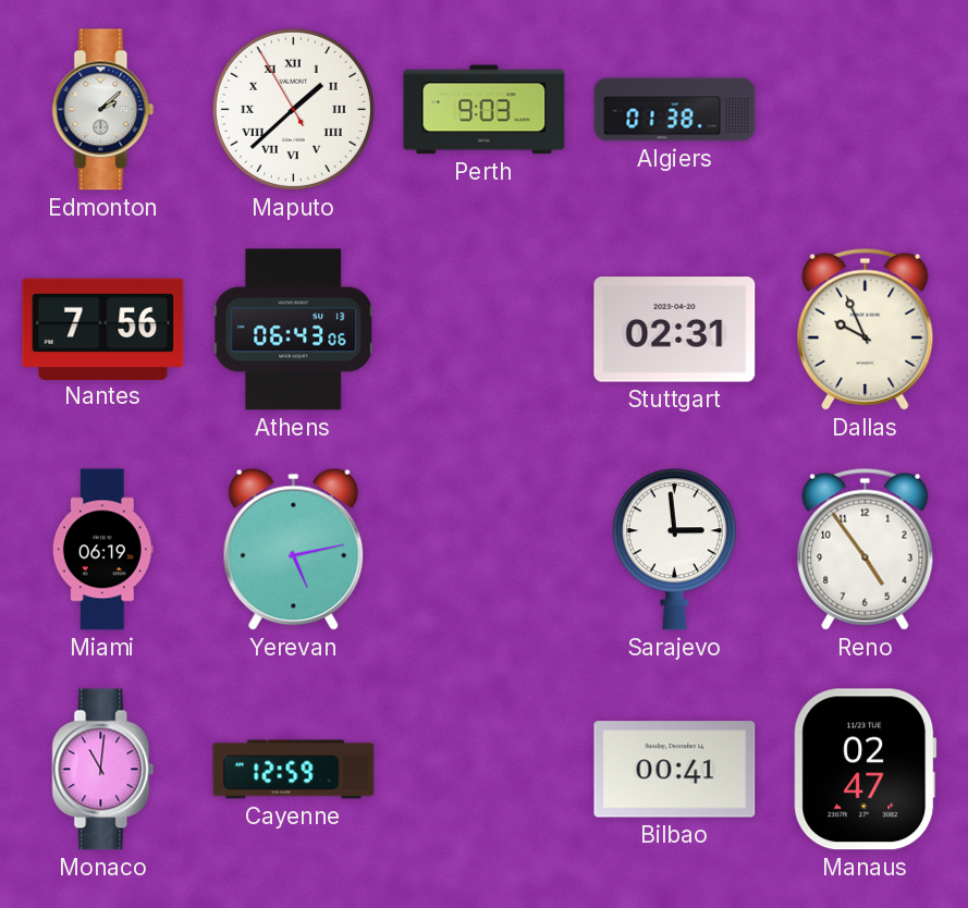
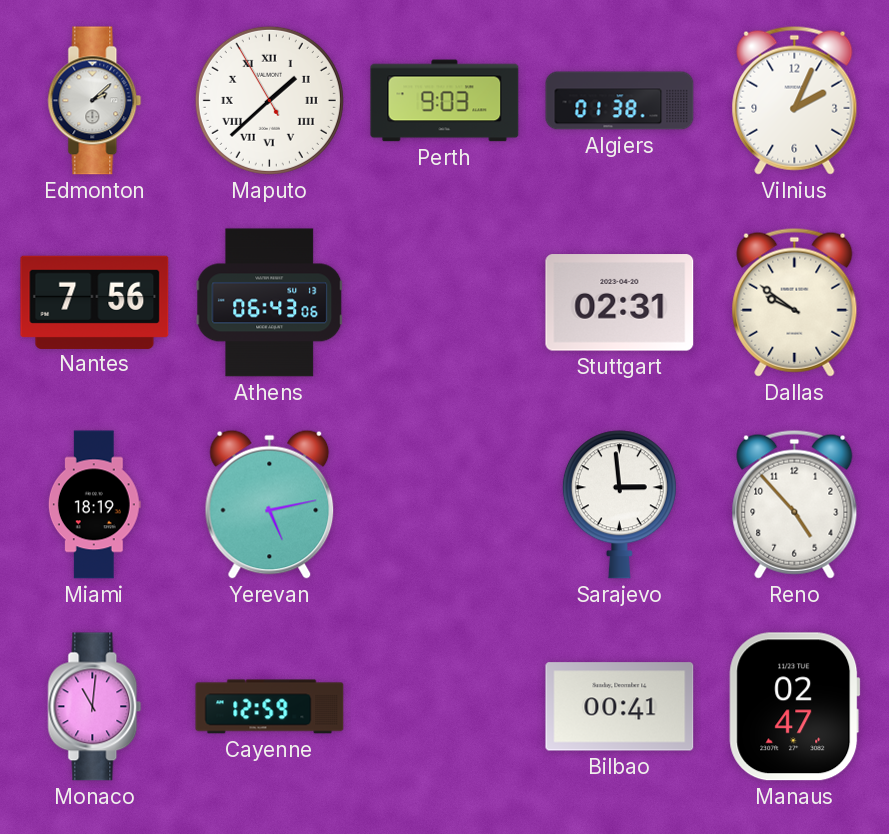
Vilnius: none -> 2:04
Dallas: 9:56 -> 9:51
Miami: 06:19 -> 18:19
Reno: 4:54 -> 4:53
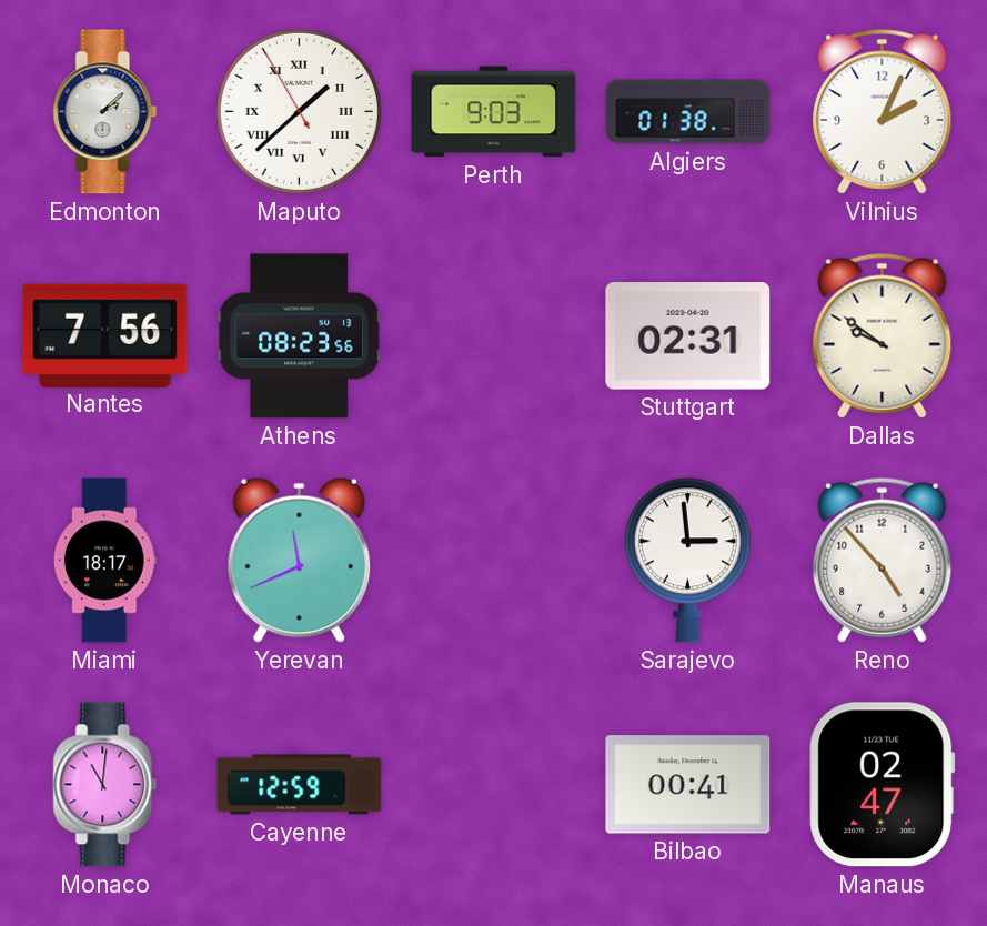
Athens: 06:43 -> 08:23
Miami: 18:19 -> 18:17
Yerevan: 5:13 -> 11:41
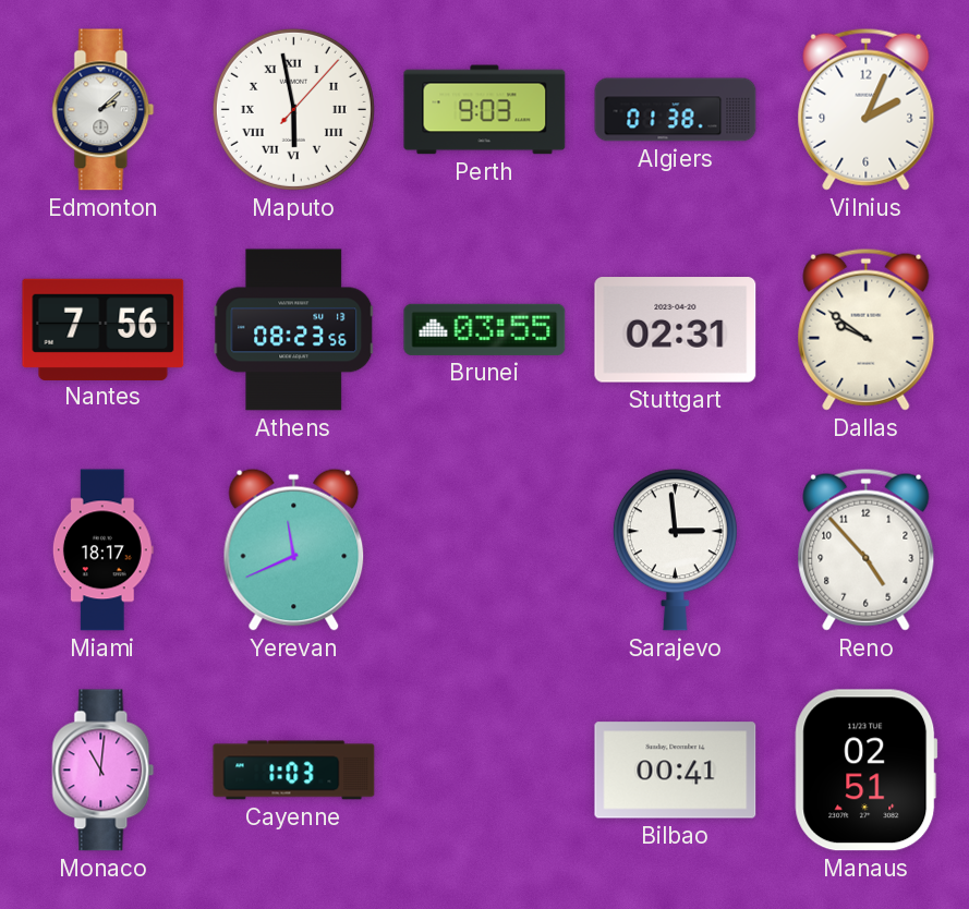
Maputo: 1:37 -> 5:58
Brunei: none -> 03:55
Cayenne: 12:59 -> 1:03
Manaus: 02:47 -> 02:51
